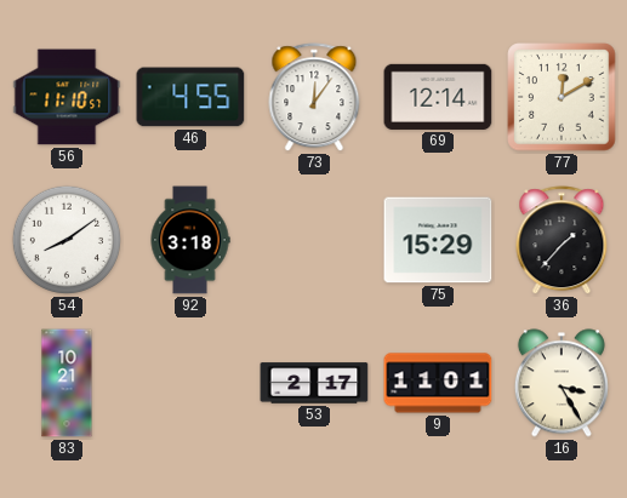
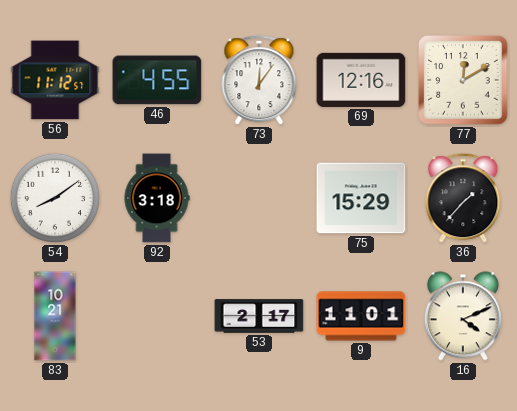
56: 11:10 -> 11:12
69: 12:14 -> 12:16
16: 3:25 -> 4:11
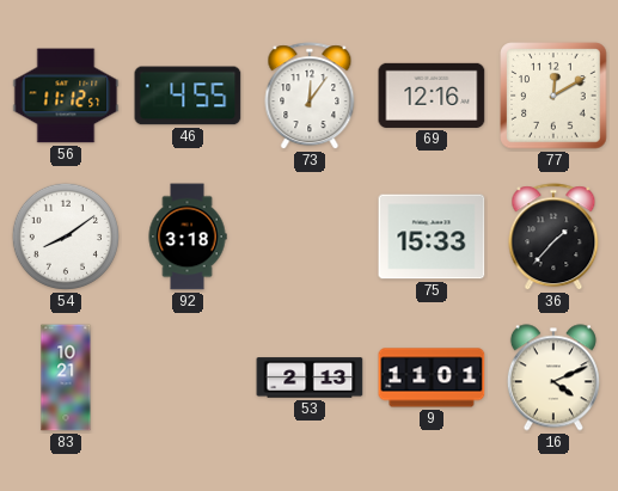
75: 15:29 -> 15:33
53: 2:17 -> 2:13
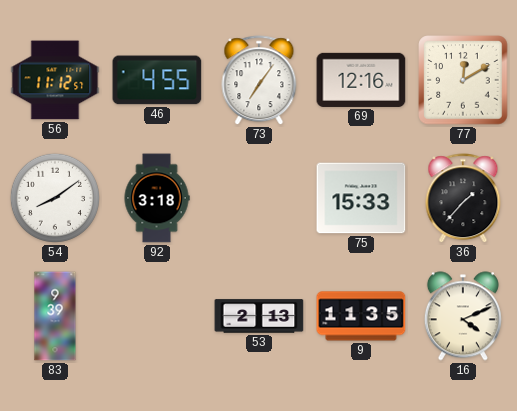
73: 12:06 -> 7:06
83: 10:21 -> 9:39
9: 11:01 -> 11:35
